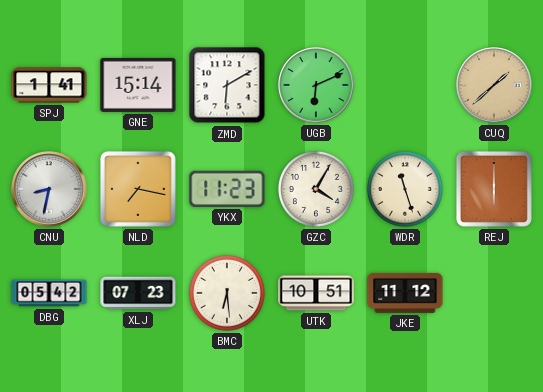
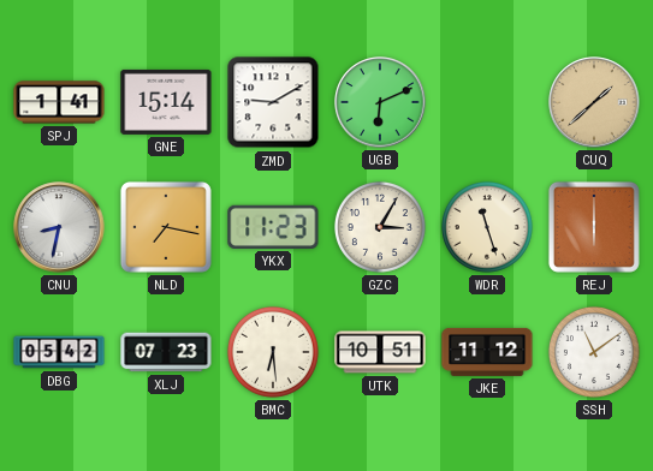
ZMD: 6:10 -> 9:10
GZC: 4:05 -> 3:05
SSH: none -> 11:09
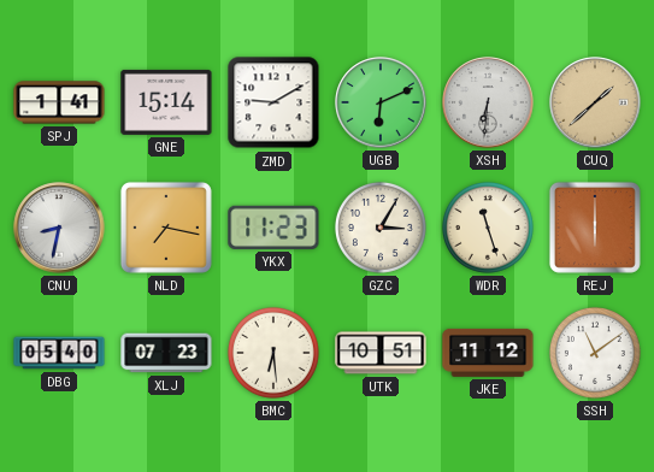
XSH: none -> 6:31
DBG: 05:42 -> 05:40
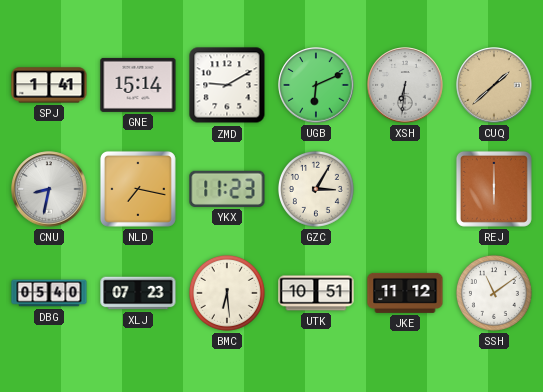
WDR: 11:27 -> none
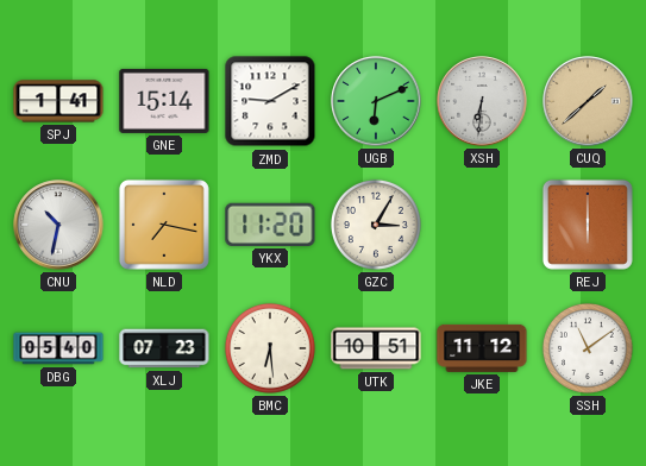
CNU: 8:32 -> 10:32
YKX: 11:23 -> 11:20
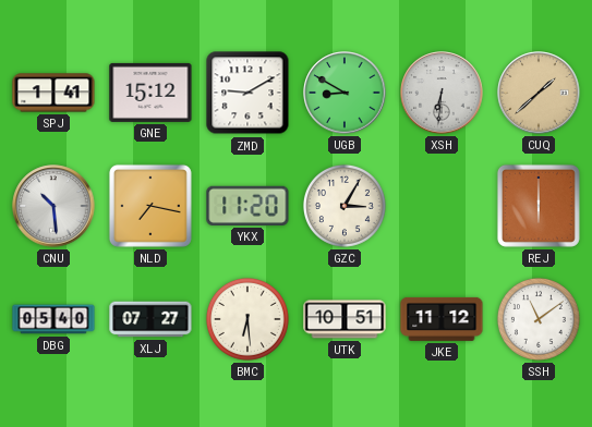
GNE: 15:14 -> 15:12
UGB: 6:11 -> 8:50
CNU: 10:32 -> 10:29
XLJ: 07:23 -> 07:27
